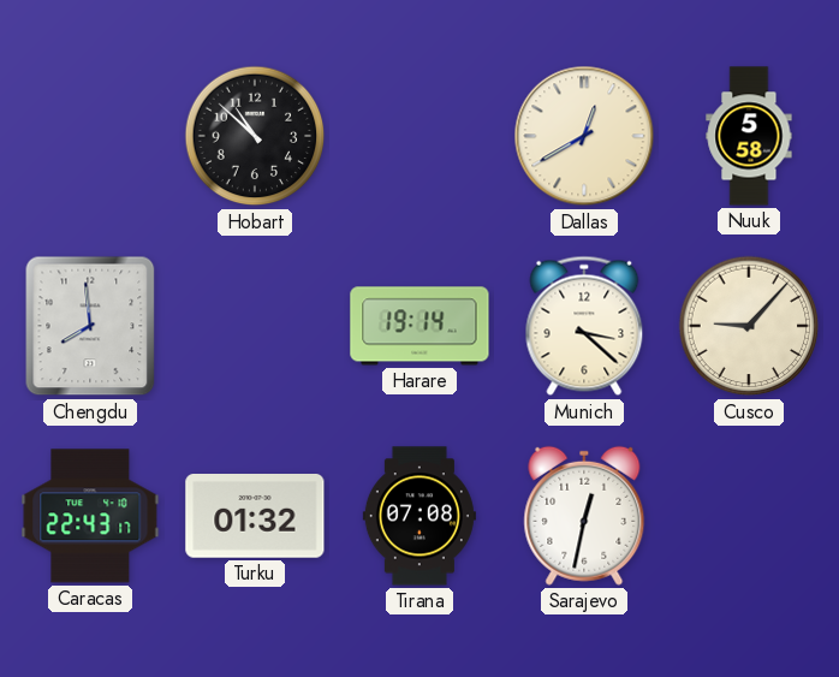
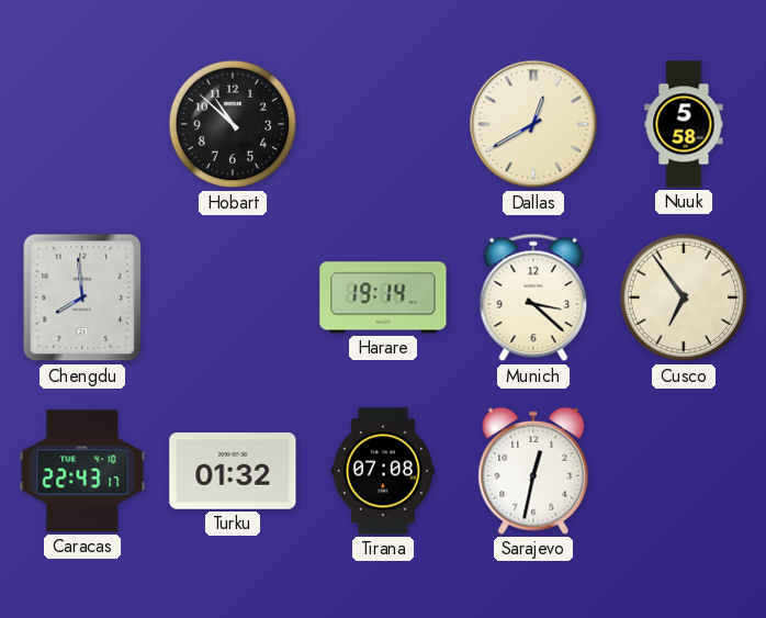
Cusco: 9:07 -> 6:54
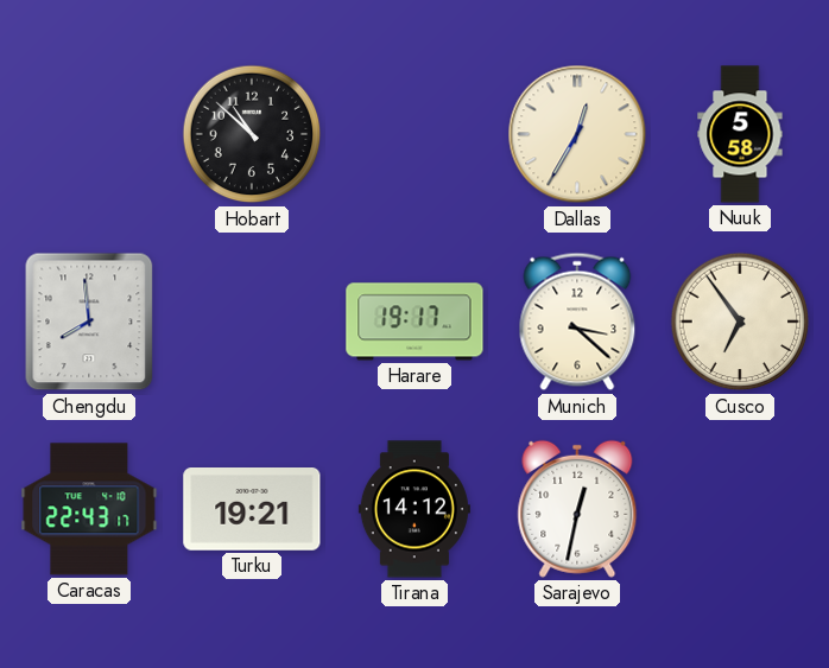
Dallas: 12:40 -> 12:35
Harare: 19:14 -> 19:17
Turku: 01:32 -> 19:21
Tirana: 07:08 -> 14:12
